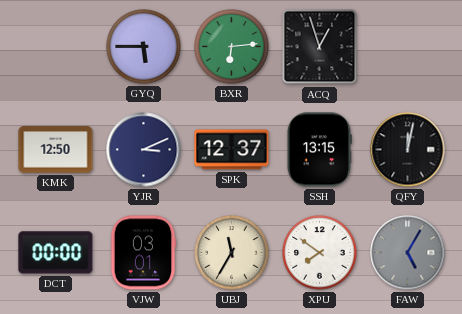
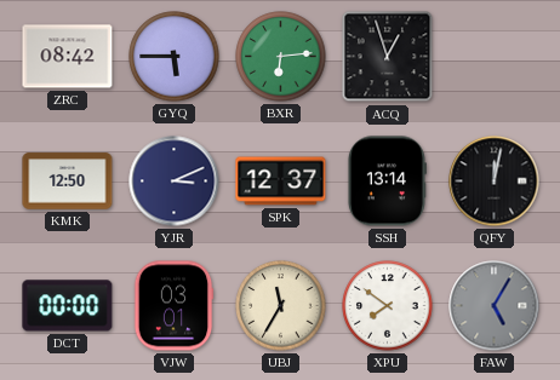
ZRC: none -> 08:42
SSH: 13:15 -> 13:14
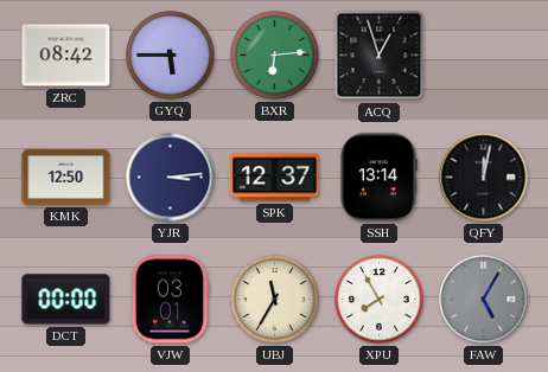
YJR: 3:11 -> 3:14
XPU: 7:51 -> 7:55
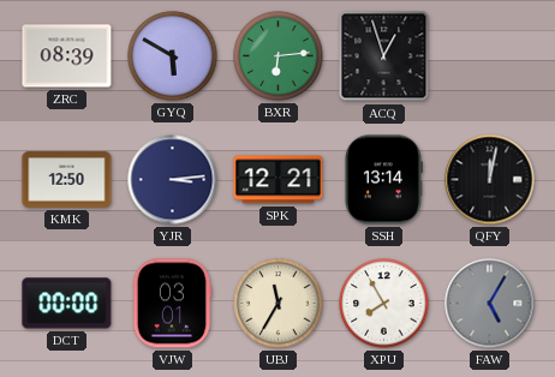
ZRC: 08:42 -> 08:39
GYQ: 5:45 -> 5:50
SPK: 12:37 -> 12:21
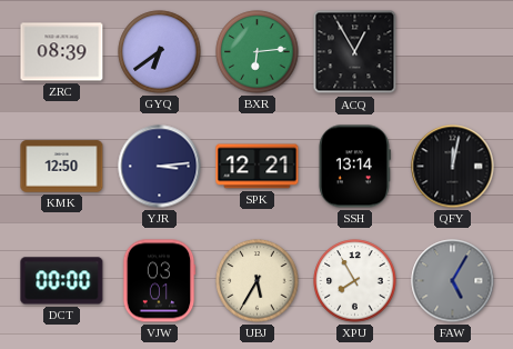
GYQ: 5:50 -> 6:39
ACQ: 12:57 -> 12:55
UBJ: 11:35 -> 5:35
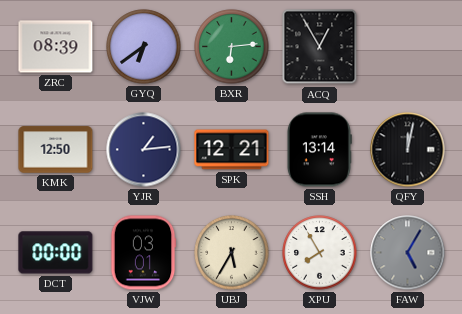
YJR: 3:14 -> 1:14
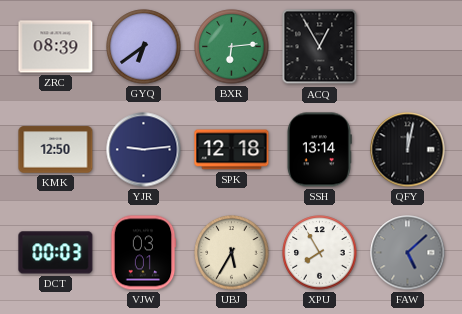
YJR: 1:14 -> 9:14
SPK: 12:21 -> 12:18
DCT: 00:00 -> 00:03
FAW: 5:05 -> 5:08
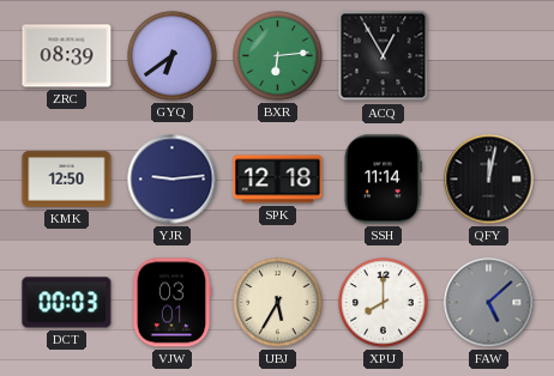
SSH: 13:14 -> 11:14
XPU: 7:55 -> 8:00
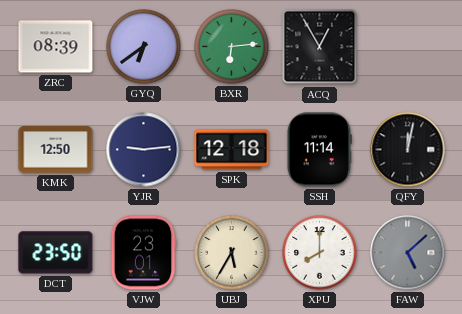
DCT: 00:03 -> 23:50
VJW: 03:01 -> 23:01
